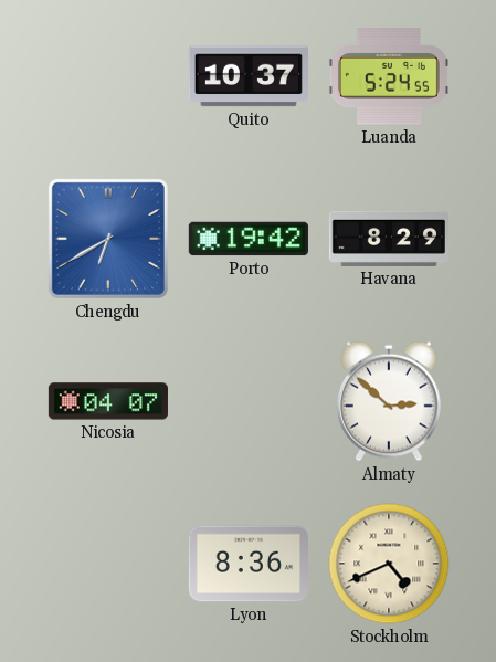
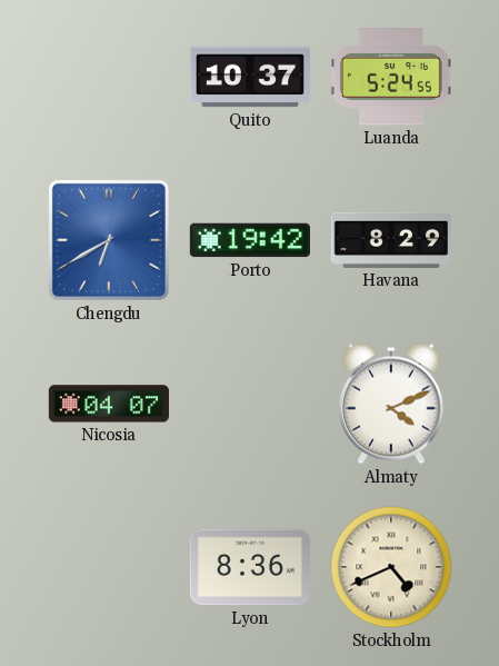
Almaty: 2:52 -> 4:11
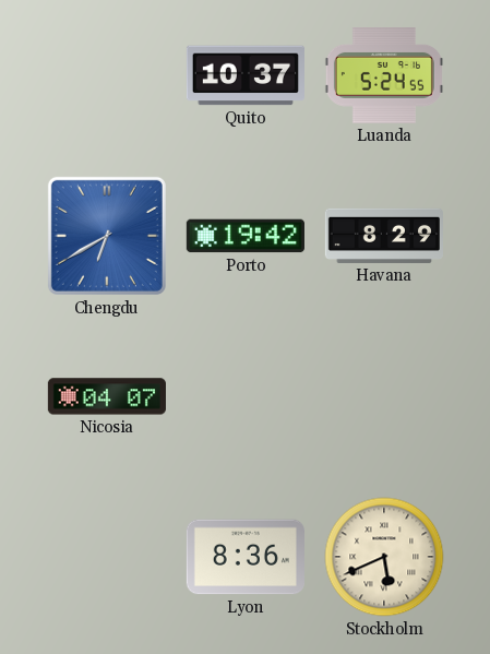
Almaty: 4:11 -> none
Stockholm: 4:41 -> 5:41
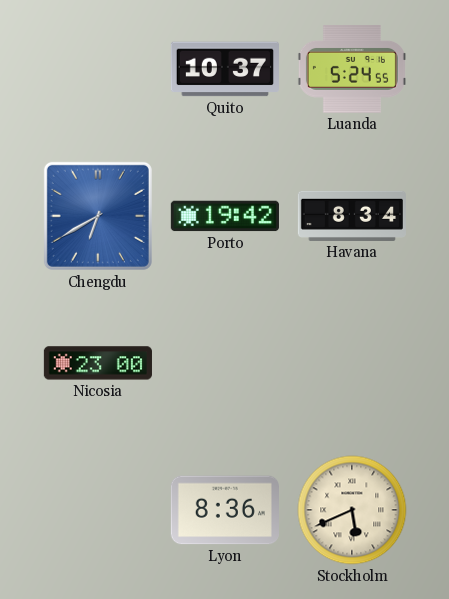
Havana: 8:29 -> 8:34
Nicosia: 04:07 -> 23:00
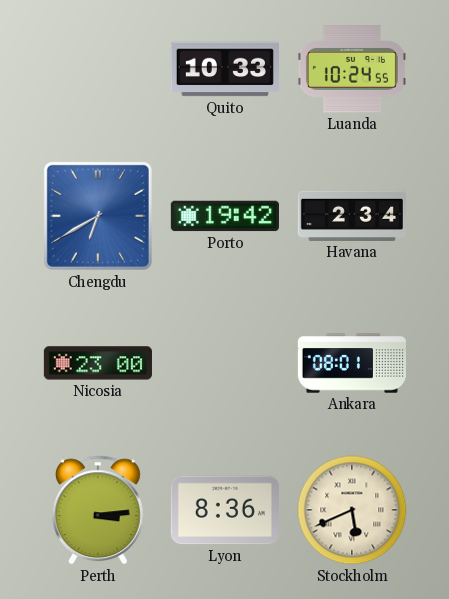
Quito: 10:37 -> 10:33
Luanda: 5:24 -> 10:24
Havana: 8:34 -> 2:34
Ankara: none -> 08:01
Perth: none -> 3:14
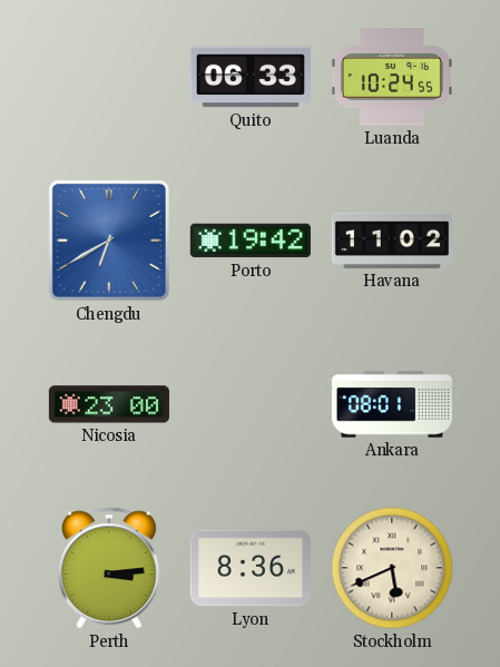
Quito: 10:33 -> 06:33
Havana: 2:34 -> 11:02
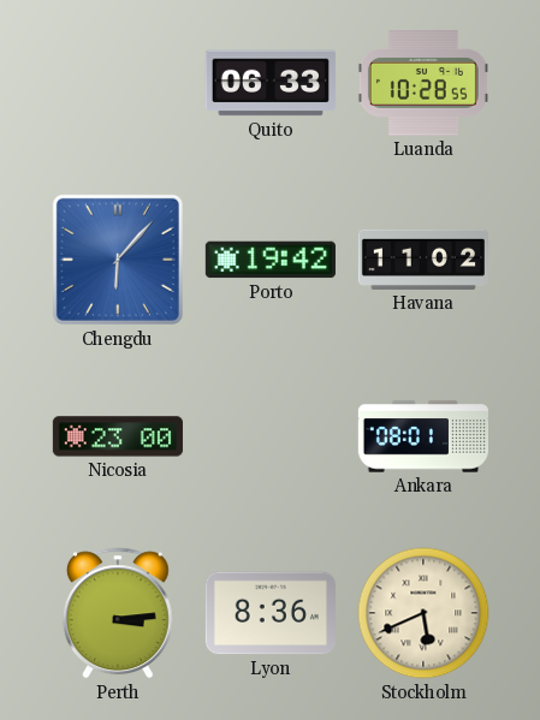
Luanda: 10:24 -> 10:28
Chengdu: 6:40 -> 6:07
